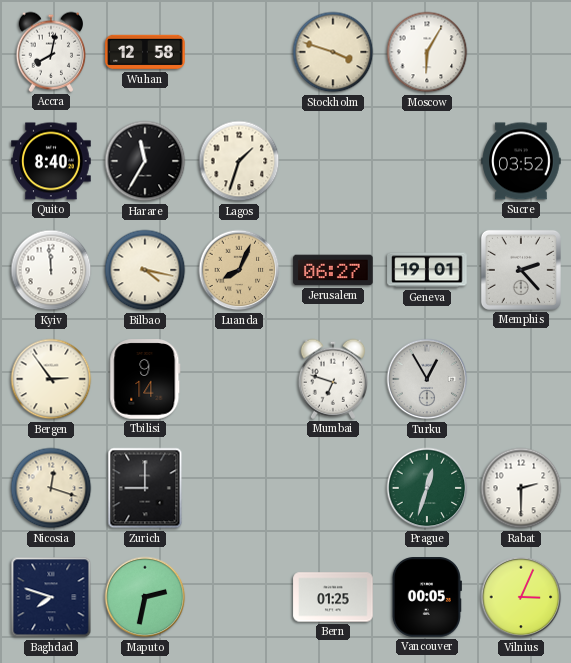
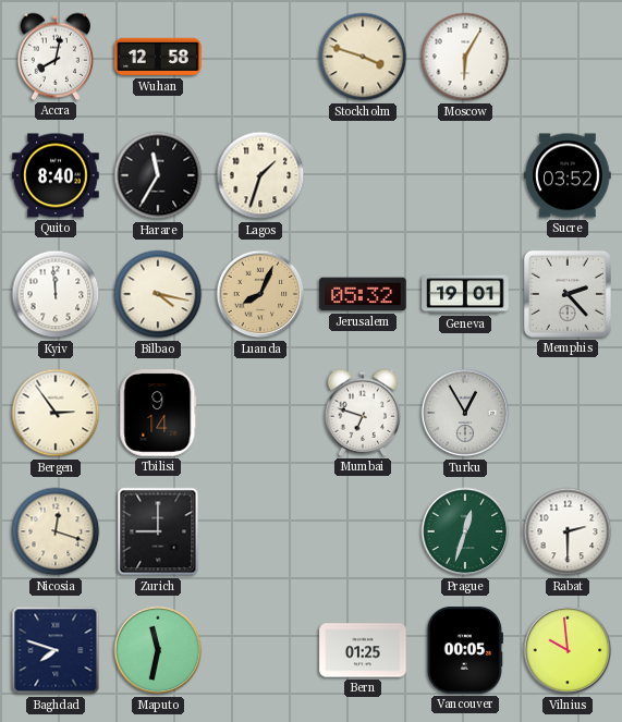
Jerusalem: 06:27 -> 05:32
Maputo: 2:32 -> 11:32
Vilnius: 3:04 -> 9:59
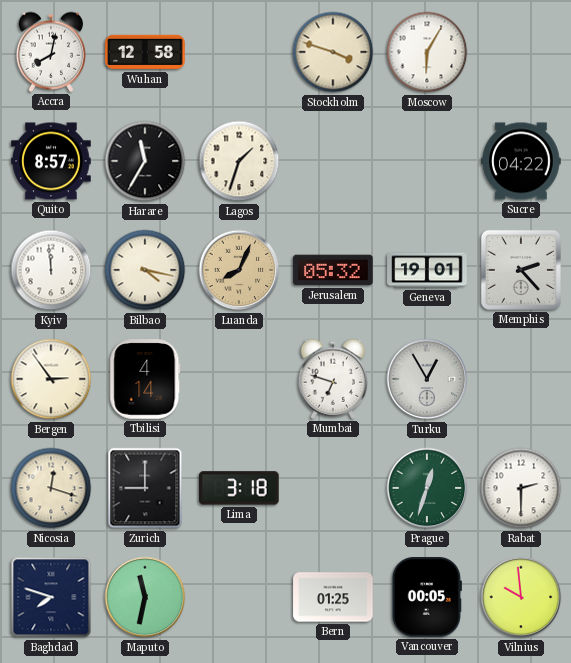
Quito: 8:40 -> 8:57
Sucre: 03:52 -> 04:22
Tbilisi: 9:14 -> 4:14
Lima: none -> 3:18
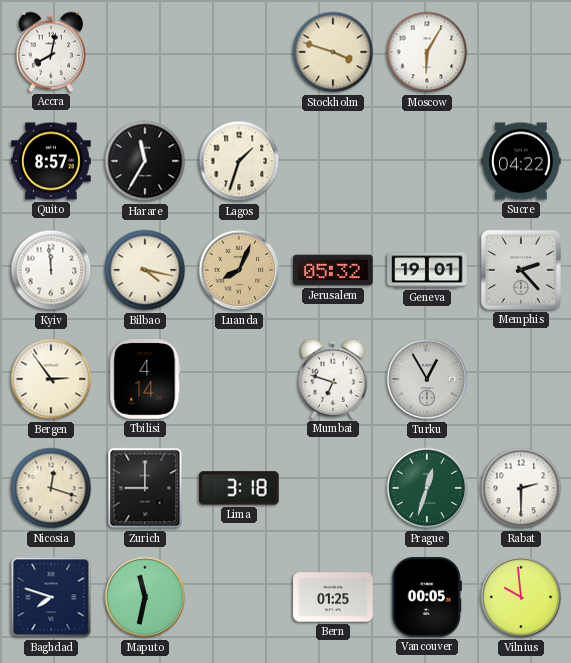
Wuhan: 12:58 -> none
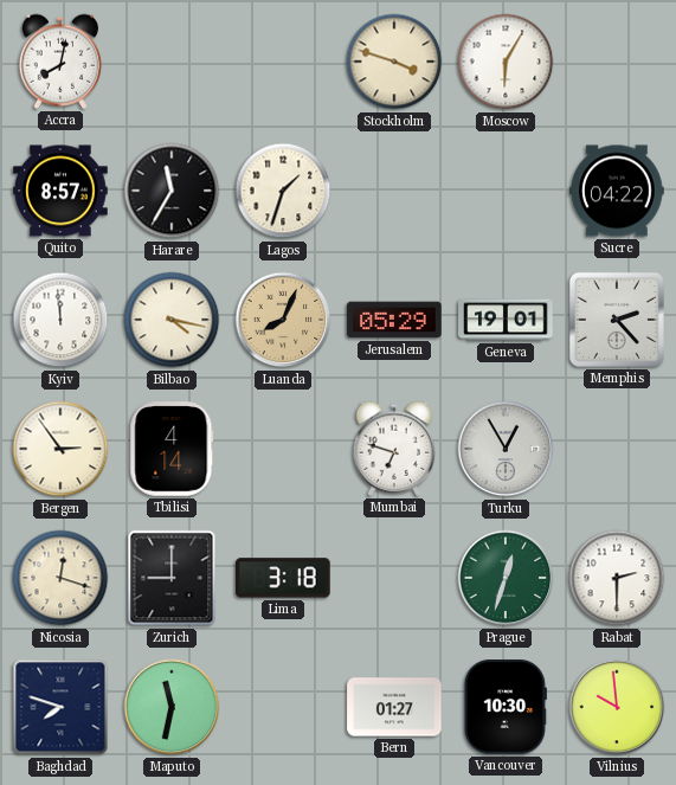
Jerusalem: 05:32 -> 05:29
Bern: 01:25 -> 01:27
Vancouver: 00:05 -> 10:30
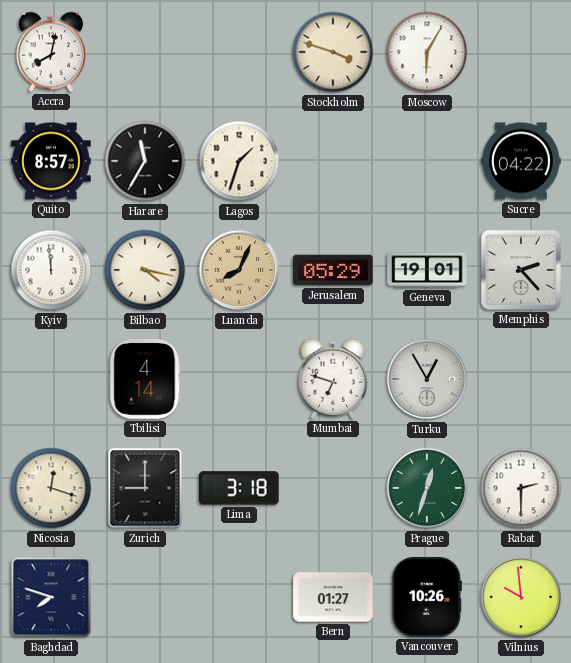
Bergen: 2:54 -> none
Maputo: 11:32 -> none
Vancouver: 10:30 -> 10:26
